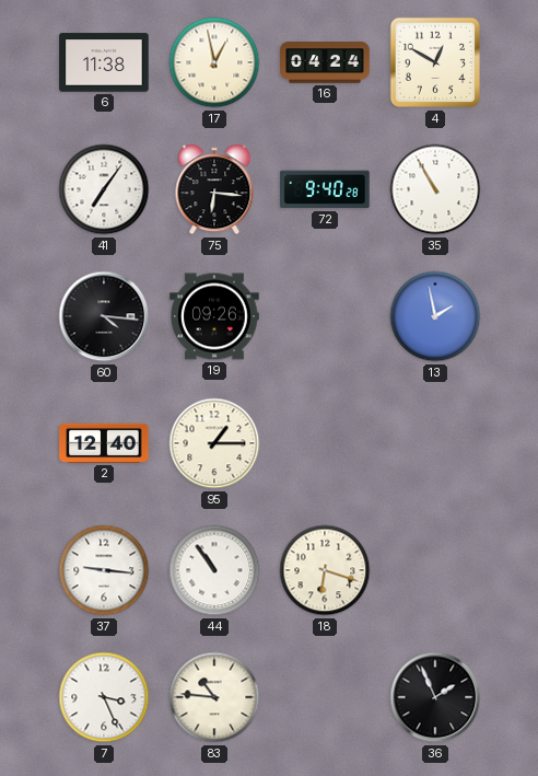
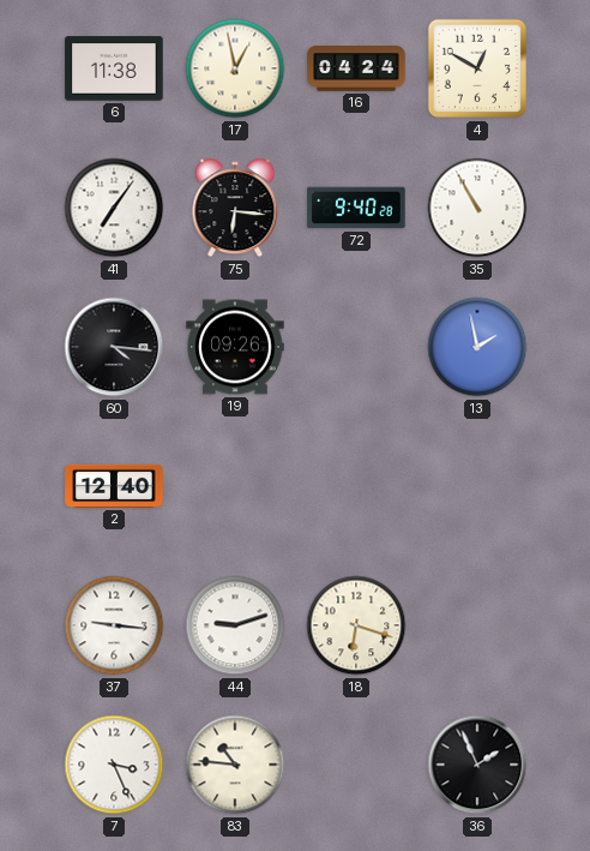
95: 1:15 -> none
44: 10:54 -> 9:12
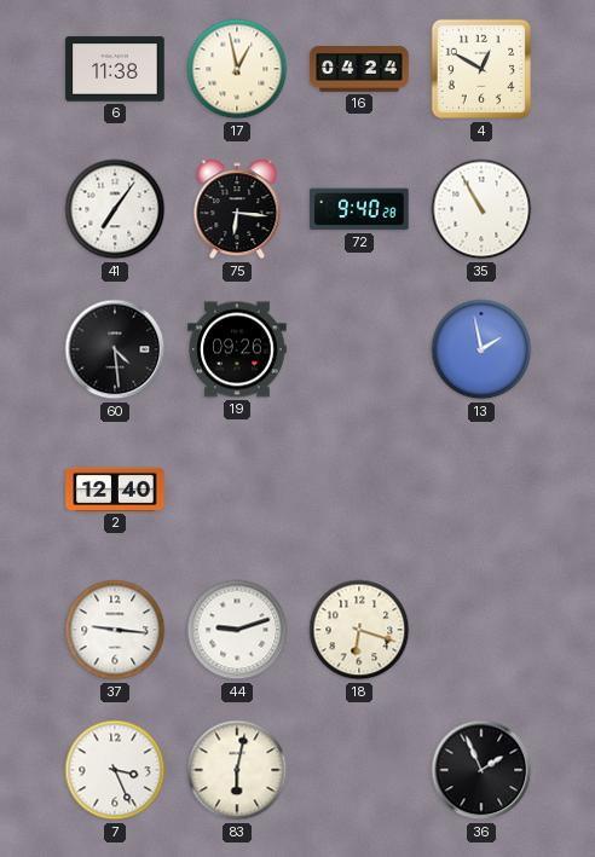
60: 4:16 -> 4:29
83: 10:46 -> 6:02
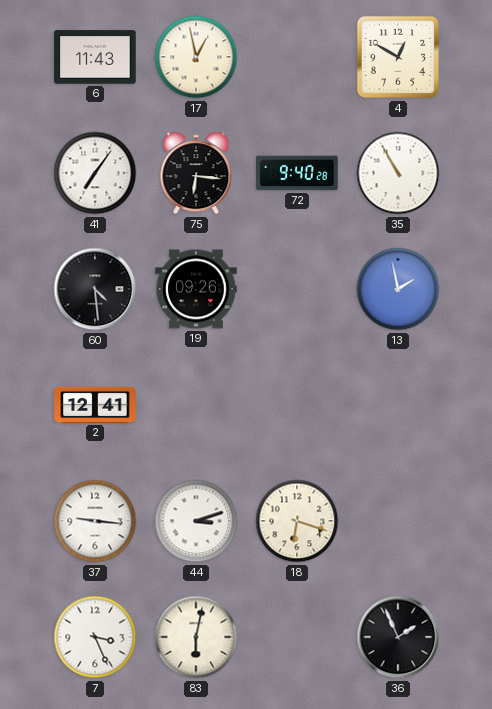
6: 11:38 -> 11:43
16: 04:24 -> none
2: 12:40 -> 12:41
44: 9:12 -> 3:12
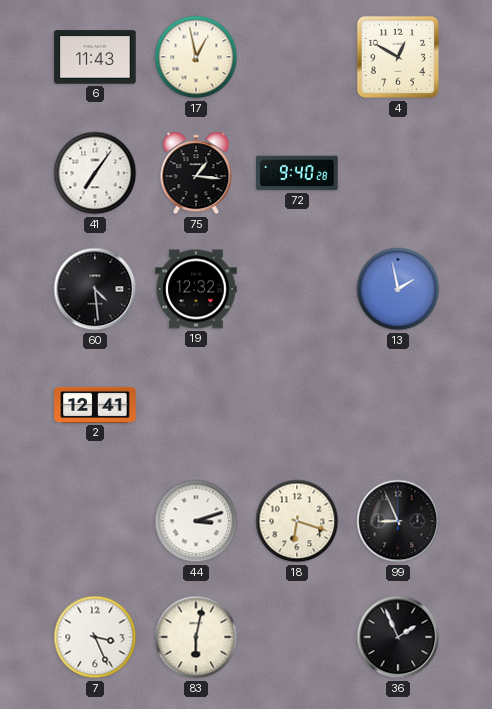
75: 6:16 -> 1:16
35: 10:55 -> none
19: 09:26 -> 12:32
37: 9:16 -> none
99: none -> 8:56
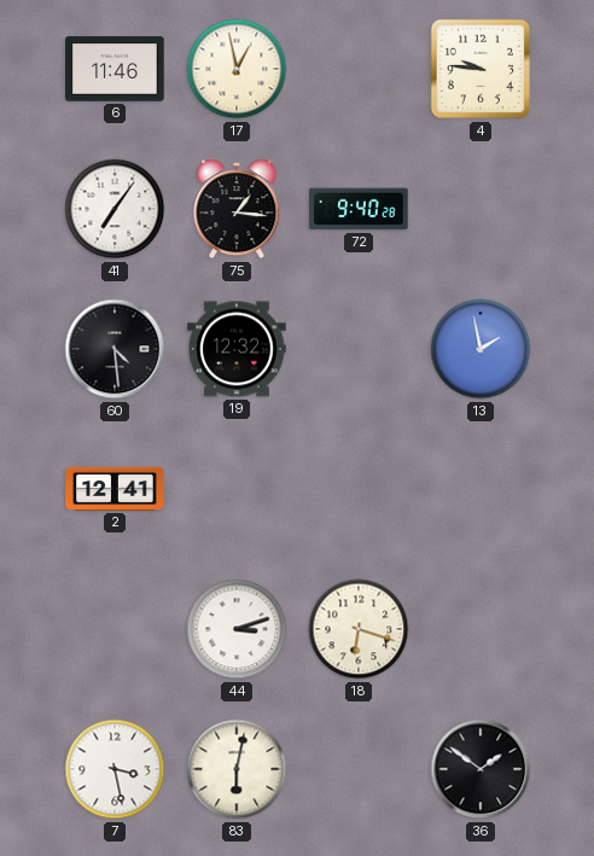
6: 11:43 -> 11:46
4: 12:50 -> 9:46
99: 8:56 -> none
7: 3:26 -> 3:28
36: 1:56 -> 1:51
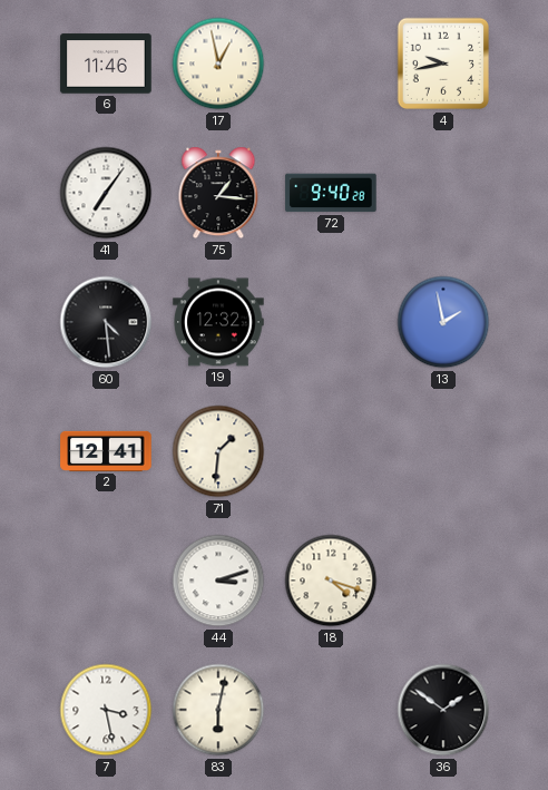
4: 9:46 -> 9:43
71: none -> 1:31
18: 6:18 -> 4:18
